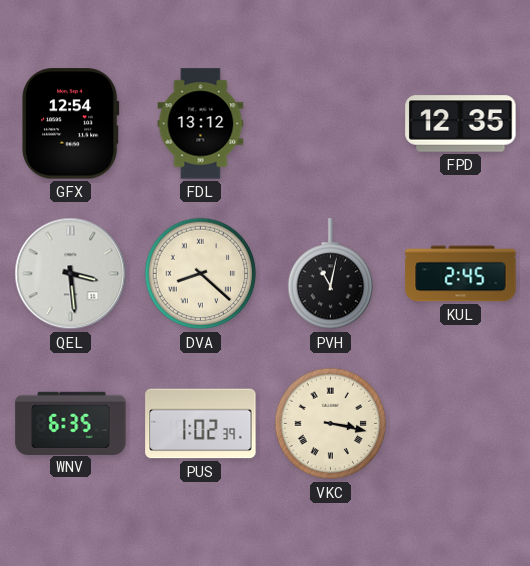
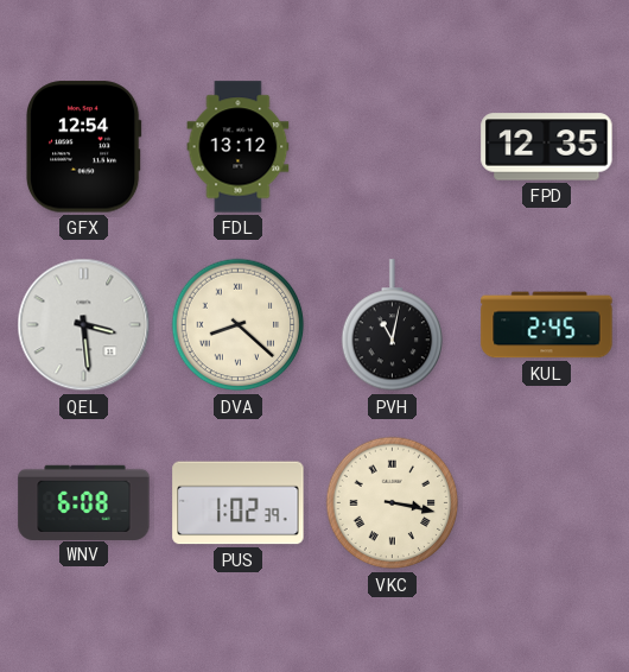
WNV: 6:35 -> 6:08
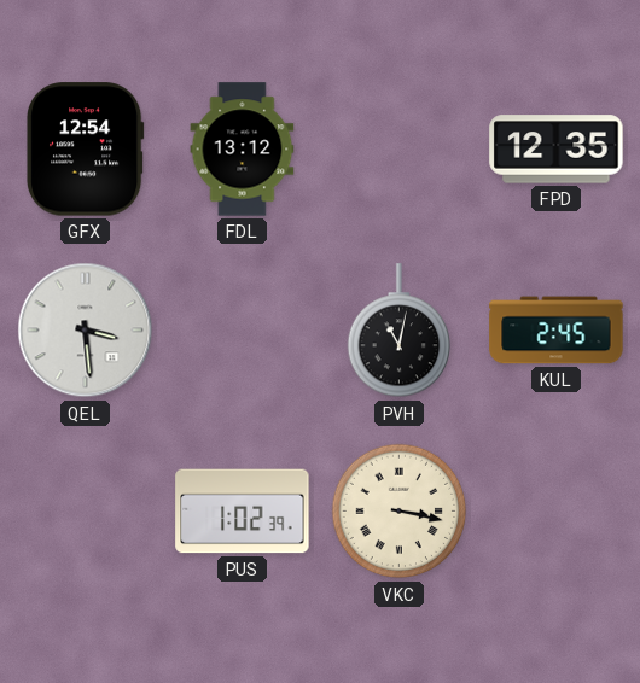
DVA: 8:22 -> none
WNV: 6:08 -> none
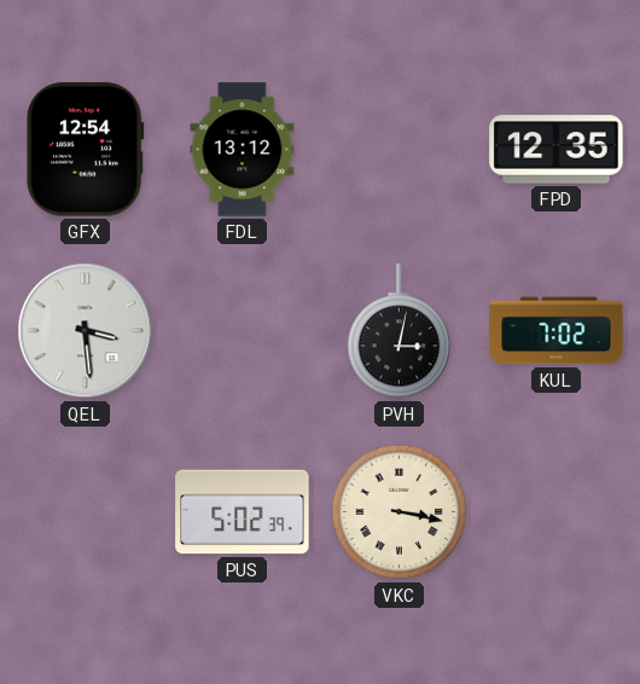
PVH: 11:02 -> 3:02
KUL: 2:45 -> 7:02
PUS: 1:02 -> 5:02
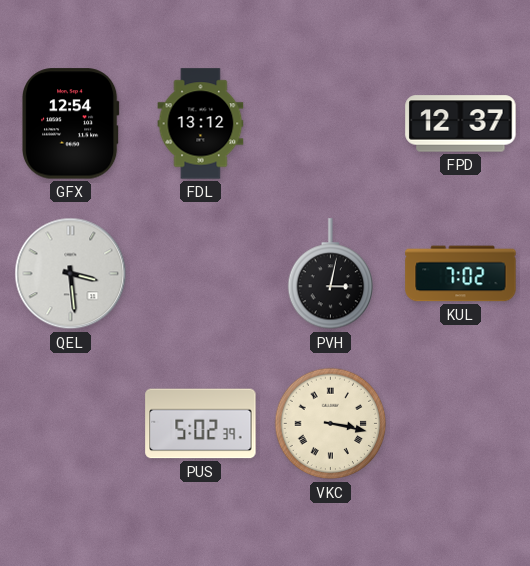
FPD: 12:35 -> 12:37
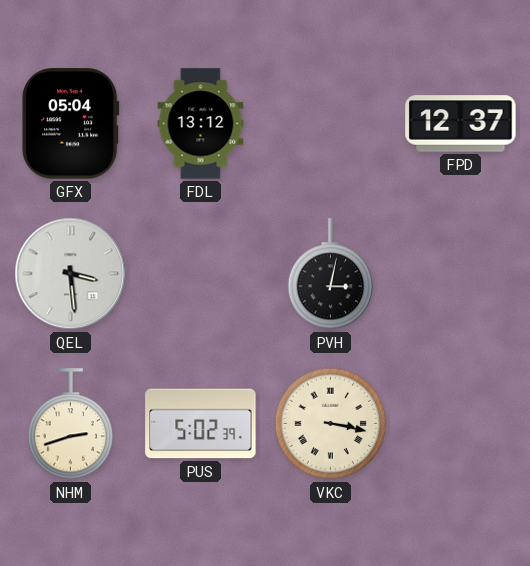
GFX: 12:54 -> 05:04
KUL: 7:02 -> none
NHM: none -> 2:42
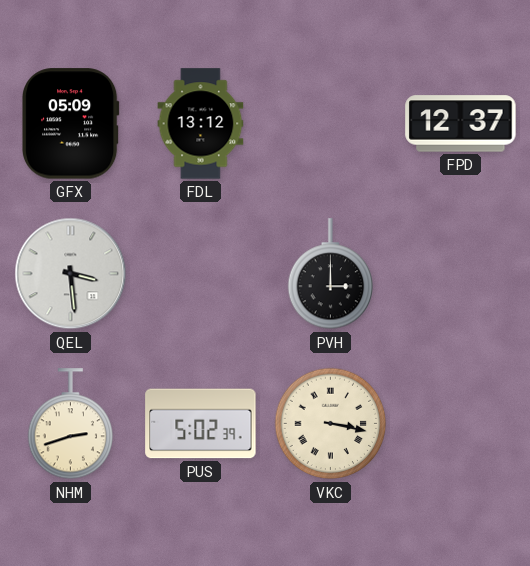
GFX: 05:04 -> 05:09
PVH: 3:02 -> 3:00
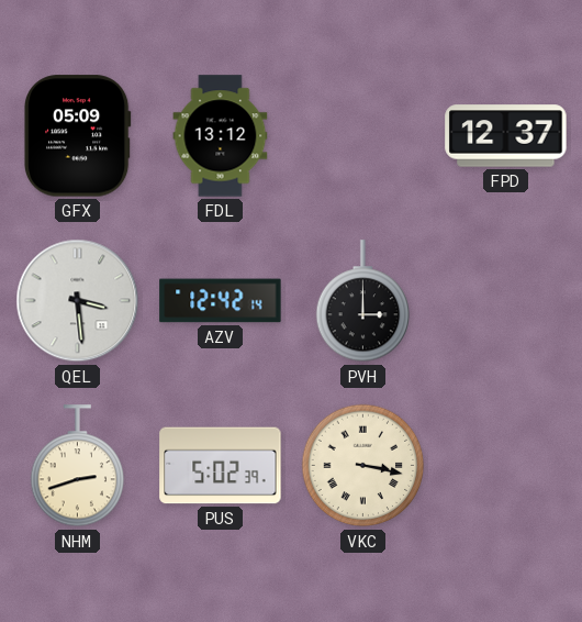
AZV: none -> 12:42
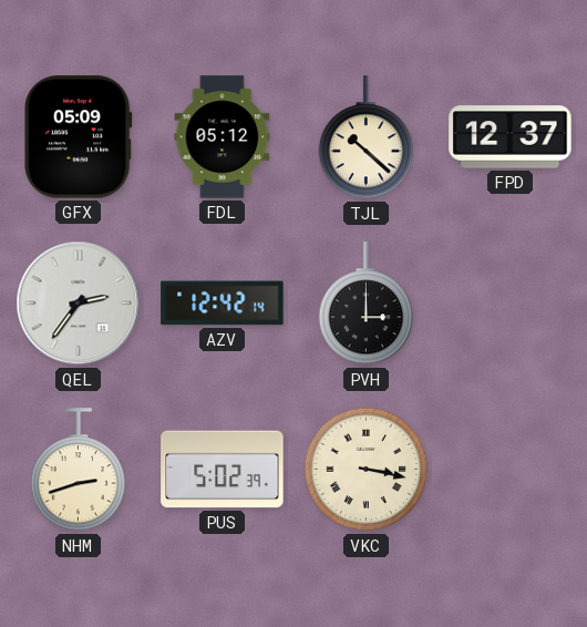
FDL: 13:12 -> 05:12
TJL: none -> 10:22
QEL: 3:29 -> 2:36
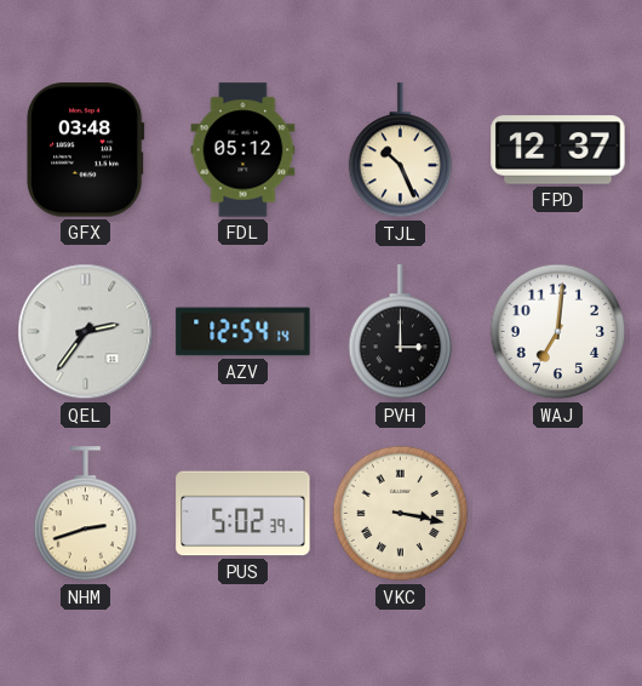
GFX: 05:09 -> 03:48
TJL: 10:22 -> 10:26
AZV: 12:42 -> 12:54
WAJ: none -> 7:01
